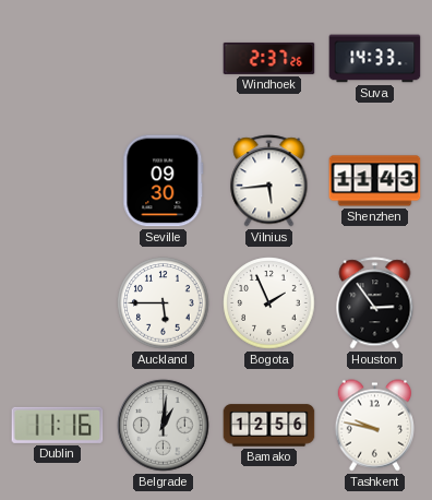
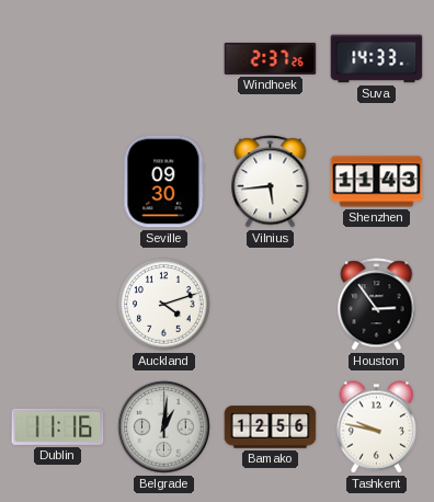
Auckland: 5:45 -> 4:12
Bogota: 1:56 -> none
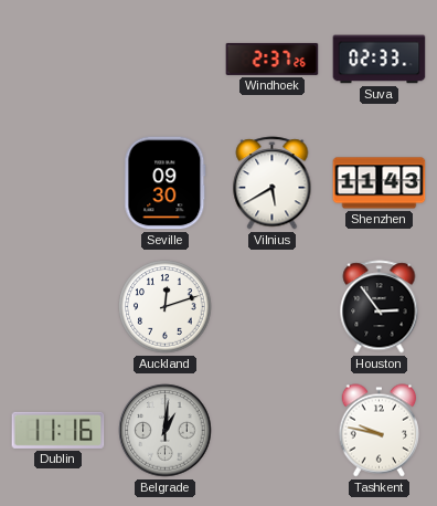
Suva: 14:33 -> 02:33
Vilnius: 5:44 -> 5:40
Auckland: 4:12 -> 12:12
Bamako: 12:56 -> none
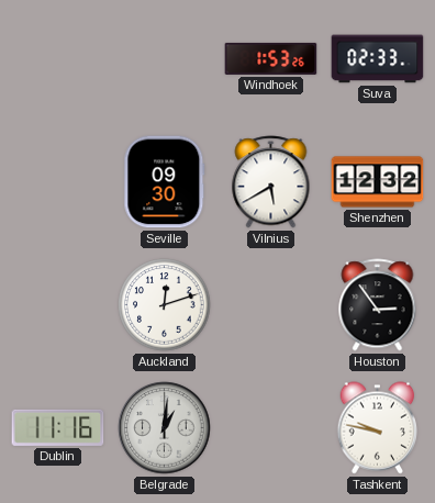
Windhoek: 2:37 -> 1:53
Shenzhen: 11:43 -> 12:32
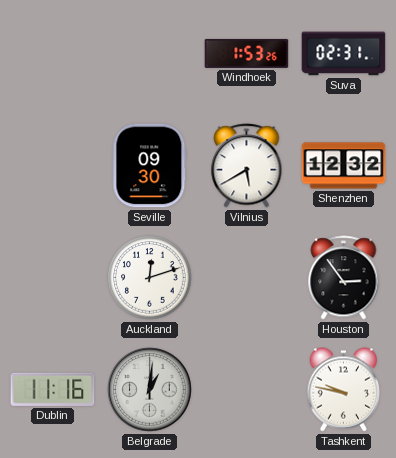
Suva: 02:33 -> 02:31
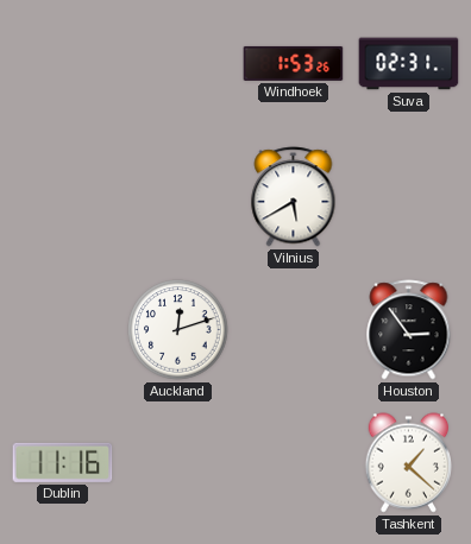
Seville: 09:30 -> none
Shenzhen: 12:32 -> none
Belgrade: 1:01 -> none
Tashkent: 9:47 -> 1:22
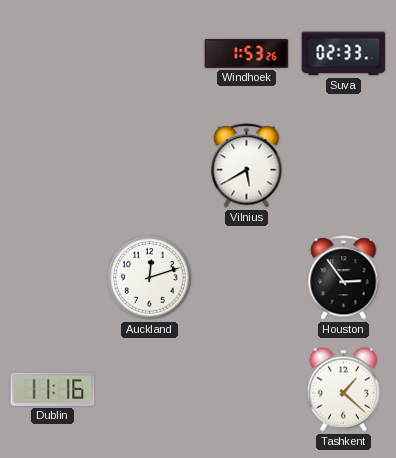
Suva: 02:31 -> 02:33
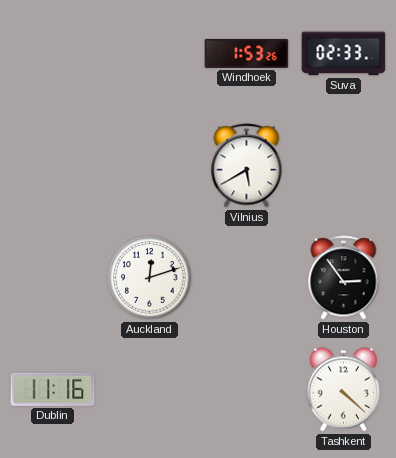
Tashkent: 1:22 -> 4:22
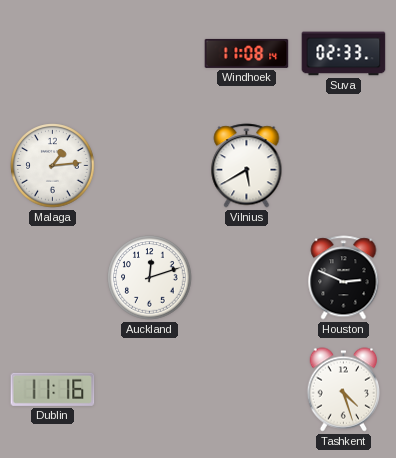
Windhoek: 1:53 -> 11:08
Malaga: none -> 1:14
Houston: 2:54 -> 2:49
Tashkent: 4:22 -> 4:27
